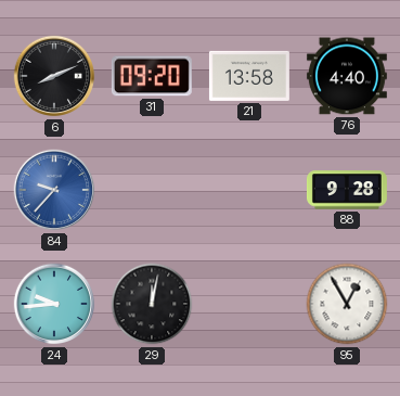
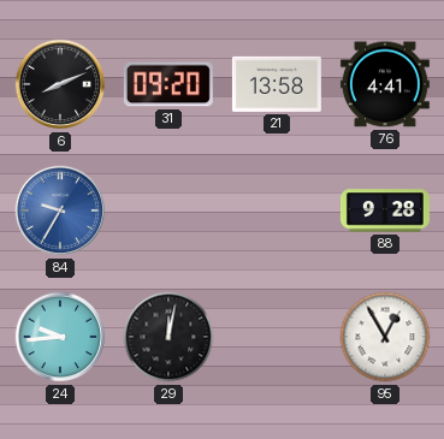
76: 4:40 -> 4:41
84: 9:37 -> 9:35
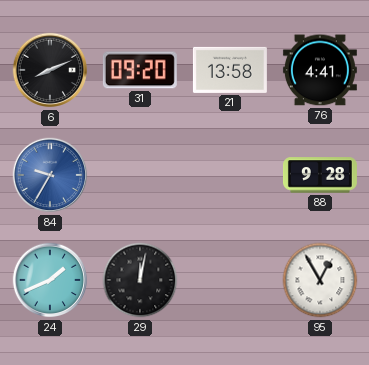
24: 9:44 -> 1:41
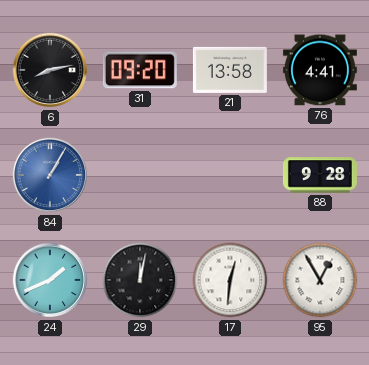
6: 8:11 -> 8:13
84: 9:35 -> 1:05
17: none -> 12:31
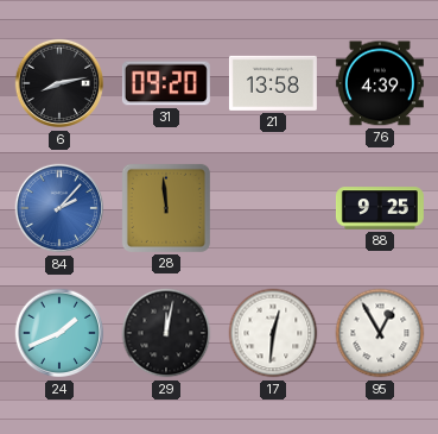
76: 4:41 -> 4:39
84: 1:05 -> 2:07
28: none -> 11:59
88: 9:28 -> 9:25
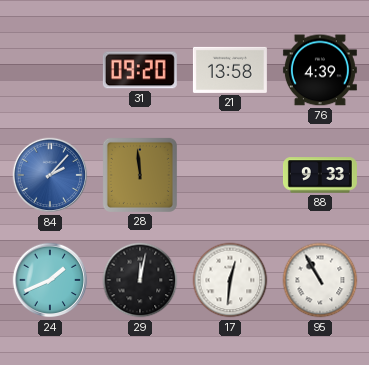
6: 8:13 -> none
88: 9:25 -> 9:33
95: 12:55 -> 10:55
